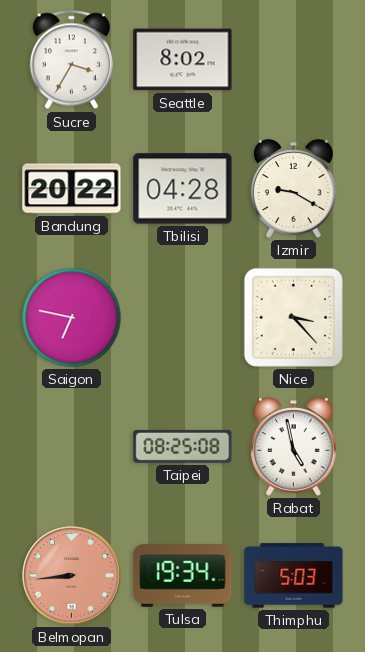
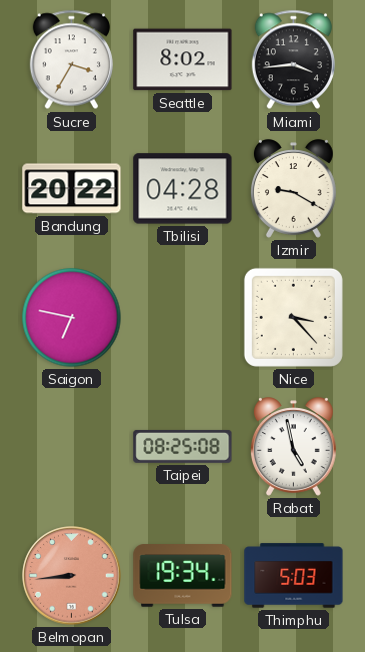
Miami: none -> 3:44
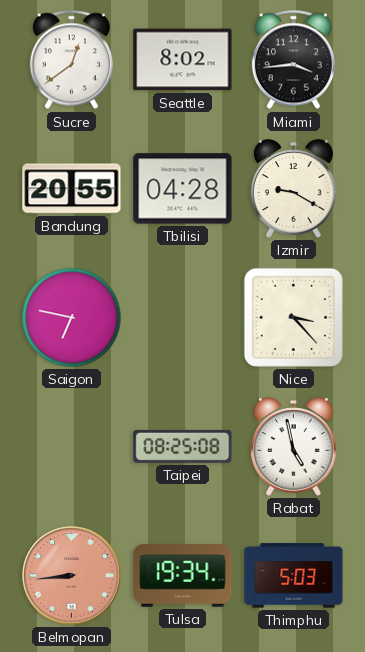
Sucre: 3:35 -> 12:39
Bandung: 20:22 -> 20:55
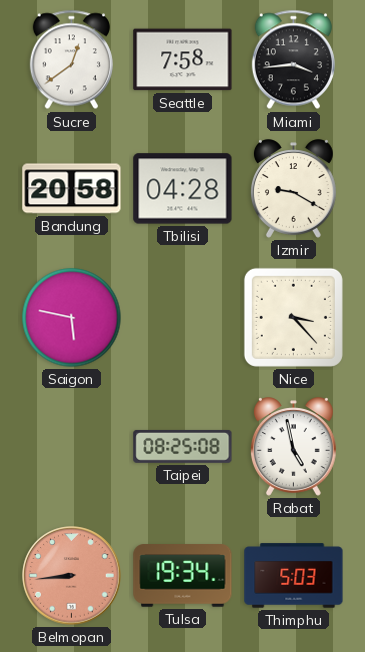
Seattle: 8:02 -> 7:58
Bandung: 20:55 -> 20:58
Saigon: 6:47 -> 5:47
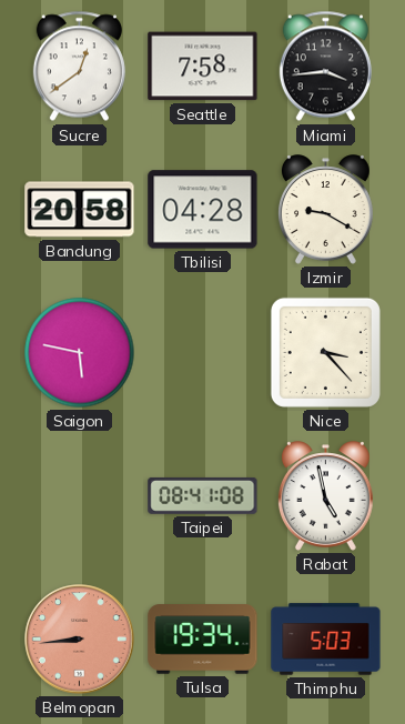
Taipei: 08:25 -> 08:41
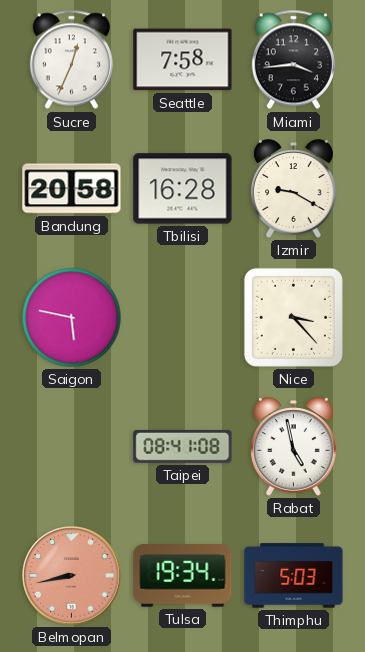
Sucre: 12:39 -> 12:34
Tbilisi: 04:28 -> 16:28
Belmopan: 8:44 -> 8:43
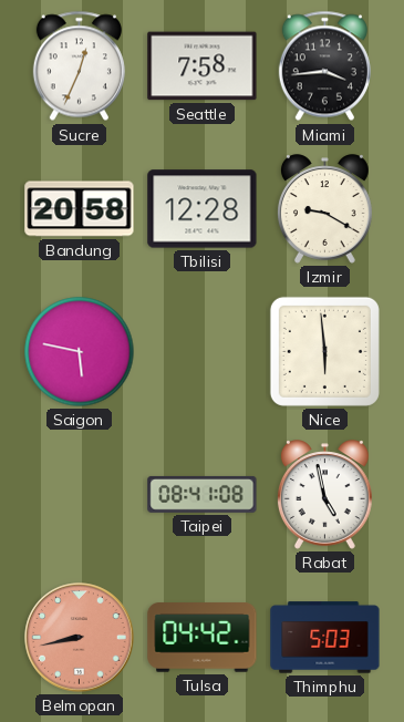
Tbilisi: 16:28 -> 12:28
Nice: 3:23 -> 5:59
Tulsa: 19:34 -> 04:42
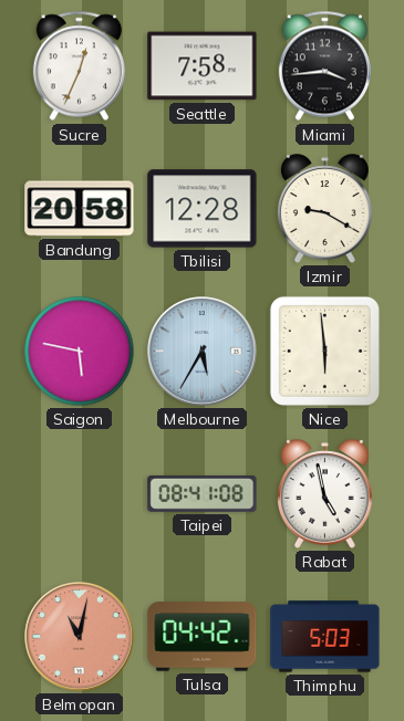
Melbourne: none -> 5:35
Belmopan: 8:43 -> 11:02
